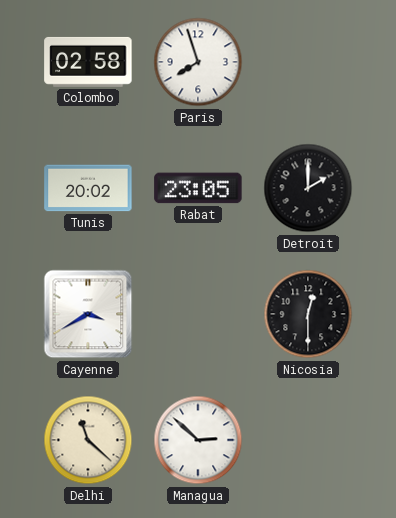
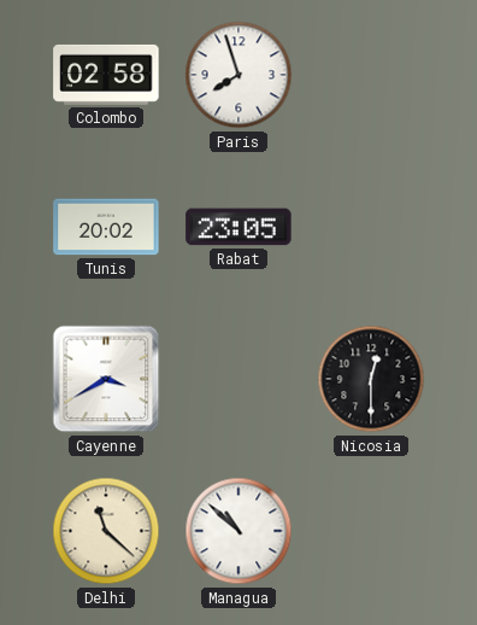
Detroit: 2:00 -> none
Managua: 2:52 -> 10:52
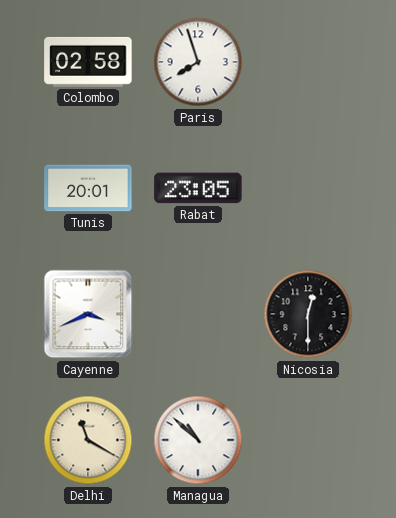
Tunis: 20:02 -> 20:01
Cayenne: 3:40 -> 3:41
Delhi: 11:22 -> 11:20
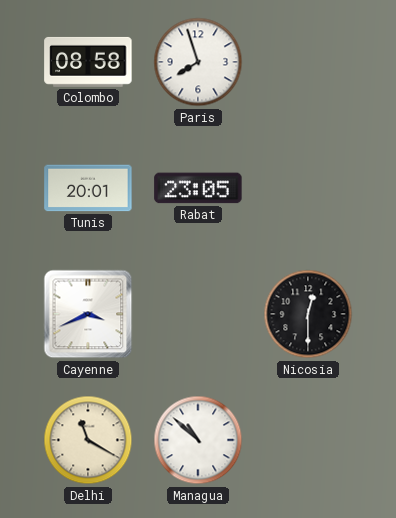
Colombo: 02:58 -> 08:58
